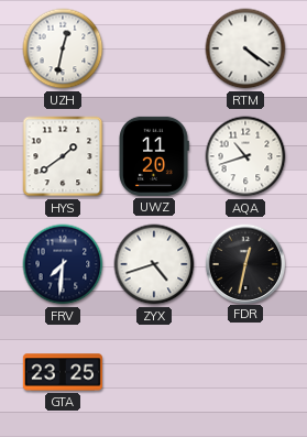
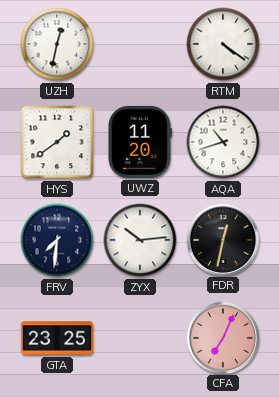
ZYX: 4:42 -> 10:14
CFA: none -> 7:04
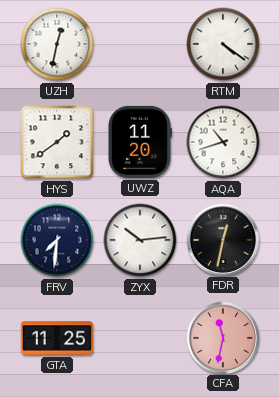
GTA: 23:25 -> 11:25
CFA: 7:04 -> 11:32
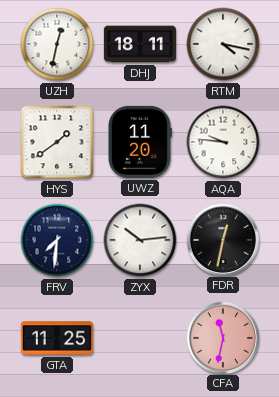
DHJ: none -> 18:11
RTM: 4:21 -> 4:17
AQA: 10:42 -> 9:46
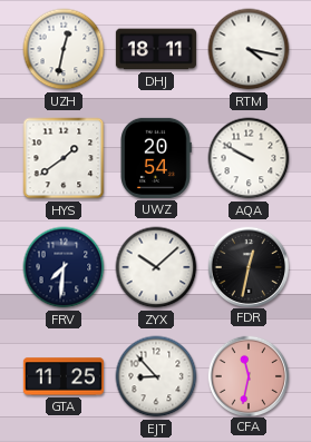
UWZ: 11:20 -> 20:54
AQA: 9:46 -> 9:50
ZYX: 10:14 -> 10:08
EJT: none -> 8:53
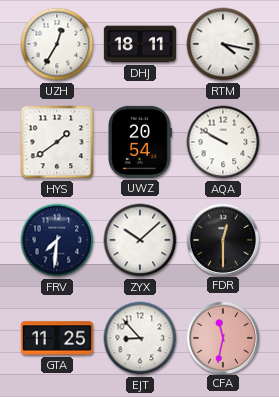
UZH: 12:32 -> 12:35
FDR: 12:32 -> 12:30
